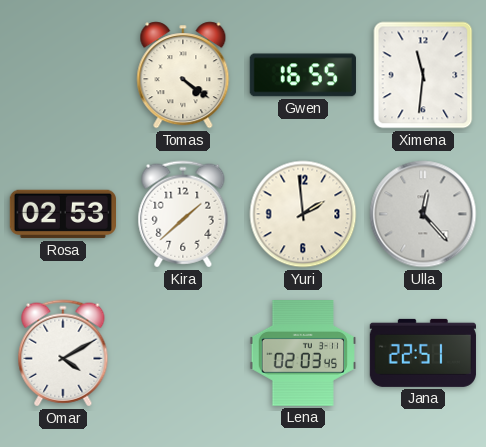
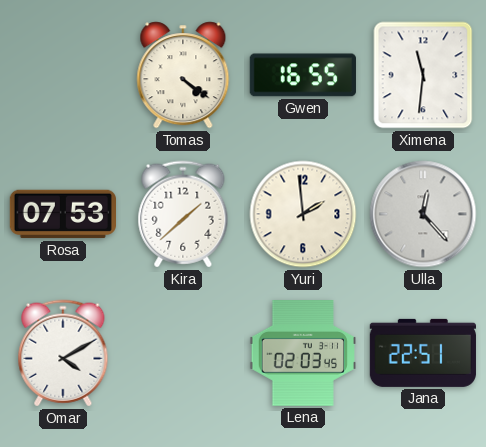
Rosa: 02:53 -> 07:53
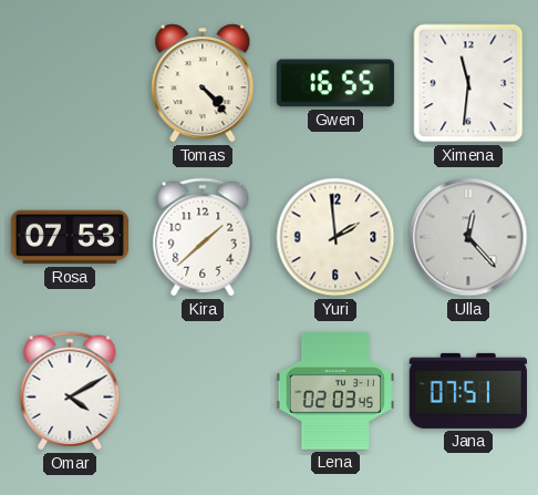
Tomas: 4:21 -> 4:23
Jana: 22:51 -> 07:51
